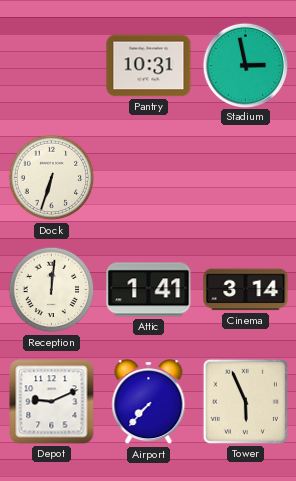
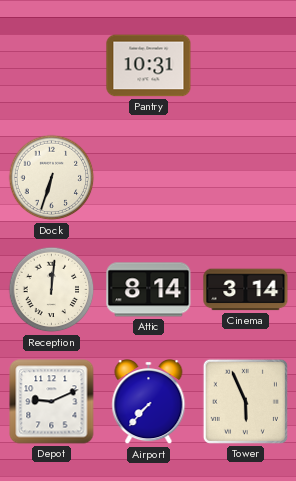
Stadium: 2:58 -> none
Attic: 1:41 -> 8:14
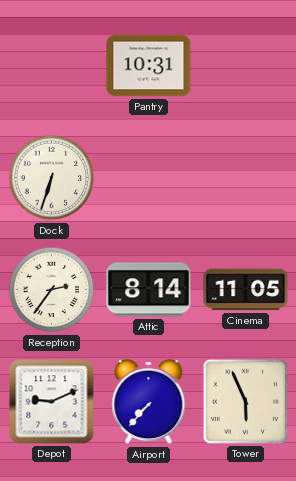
Reception: 12:01 -> 2:36
Cinema: 3:14 -> 11:05
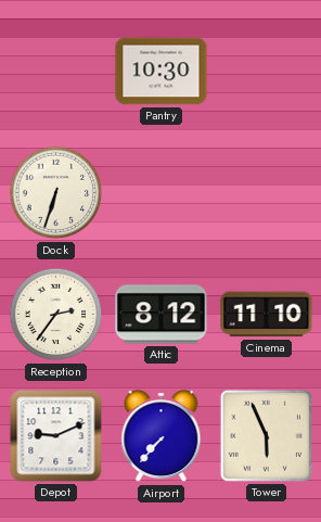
Pantry: 10:31 -> 10:30
Attic: 8:14 -> 8:12
Cinema: 11:05 -> 11:10
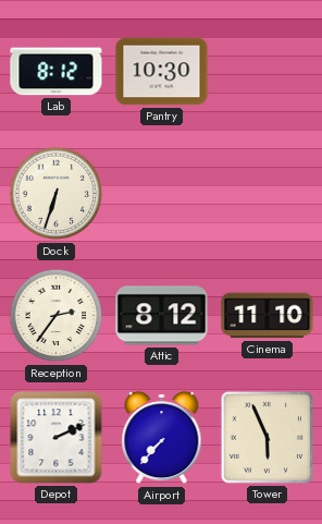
Lab: none -> 8:12
Depot: 9:11 -> 2:11
